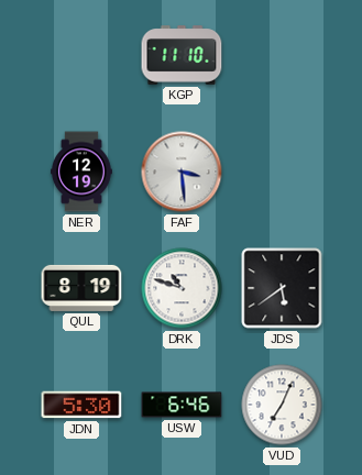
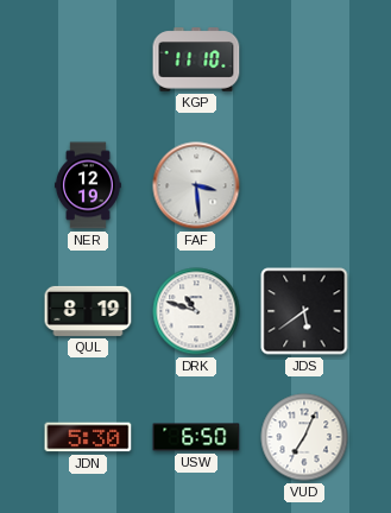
USW: 6:46 -> 6:50
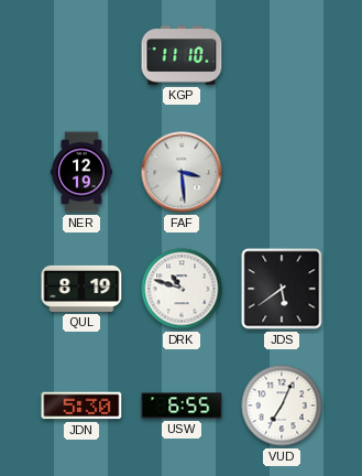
USW: 6:50 -> 6:55
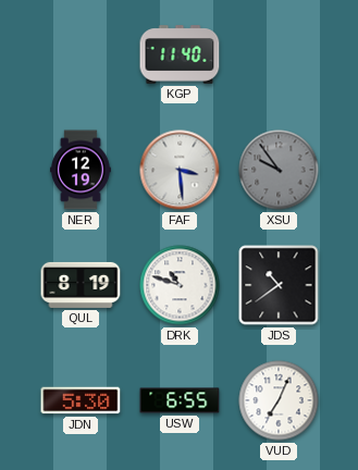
KGP: 11:10 -> 11:40
XSU: none -> 9:54
JDS: 5:39 -> 10:39
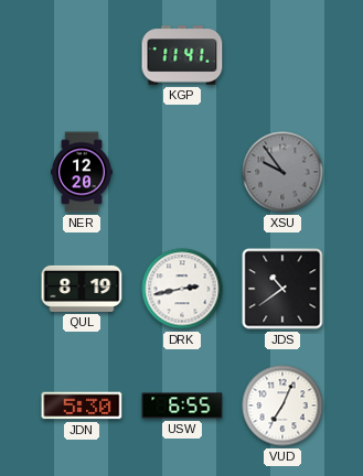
KGP: 11:40 -> 11:41
NER: 12:19 -> 12:20
FAF: 3:29 -> none
DRK: 10:48 -> 2:43
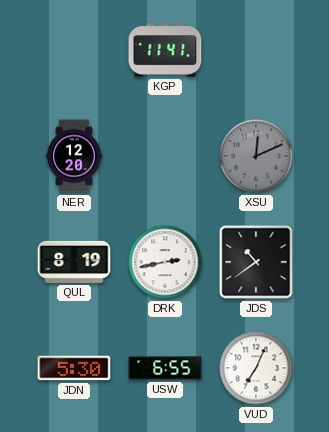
XSU: 9:54 -> 12:11
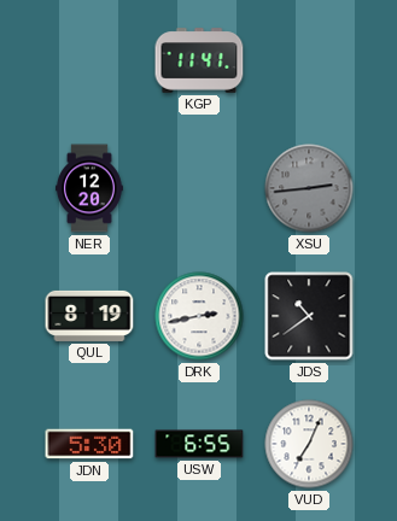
XSU: 12:11 -> 2:44
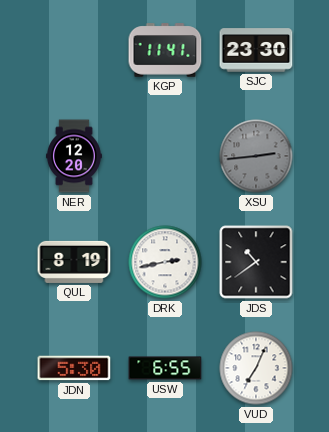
SJC: none -> 23:30
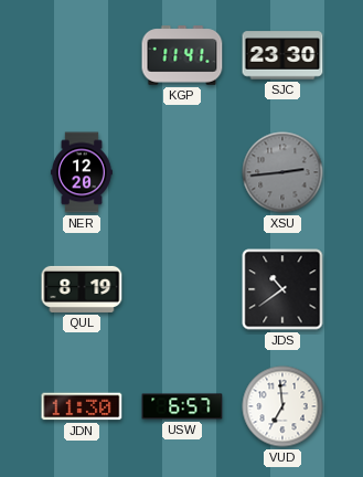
DRK: 2:43 -> none
JDN: 5:30 -> 11:30
USW: 6:55 -> 6:57
VUD: 7:04 -> 6:59
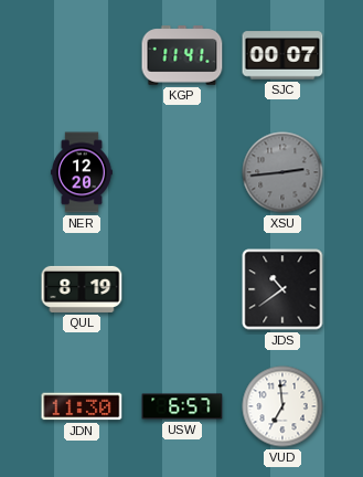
SJC: 23:30 -> 00:07
